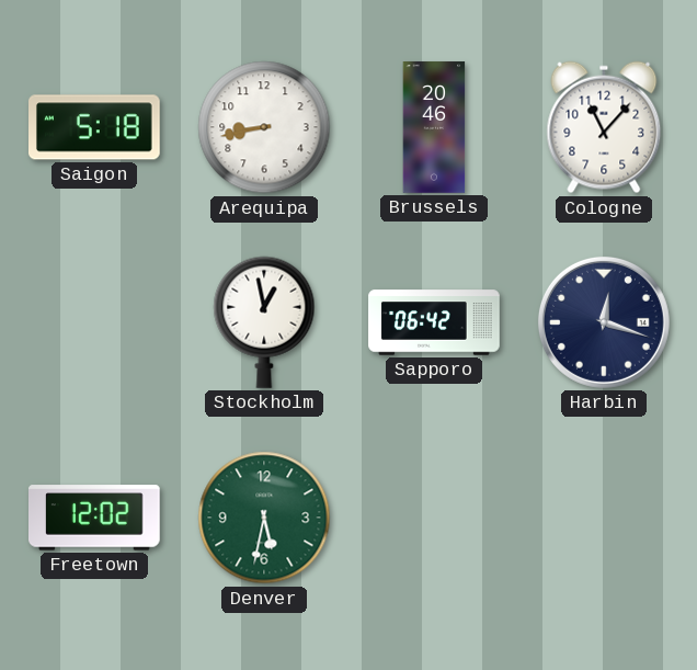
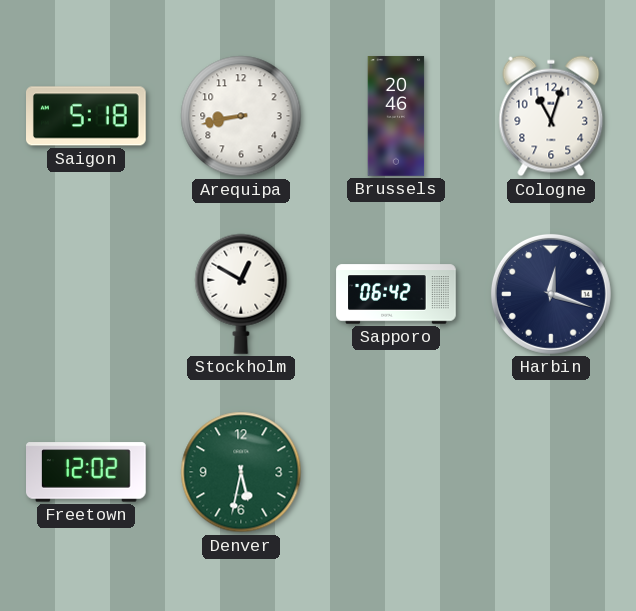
Cologne: 11:07 -> 11:03
Stockholm: 12:58 -> 12:50
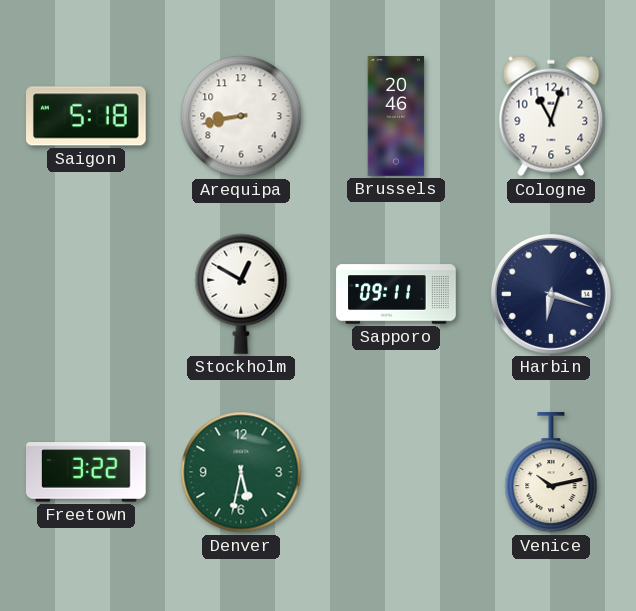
Sapporo: 06:42 -> 09:11
Harbin: 12:18 -> 6:18
Freetown: 12:02 -> 3:22
Venice: none -> 10:13
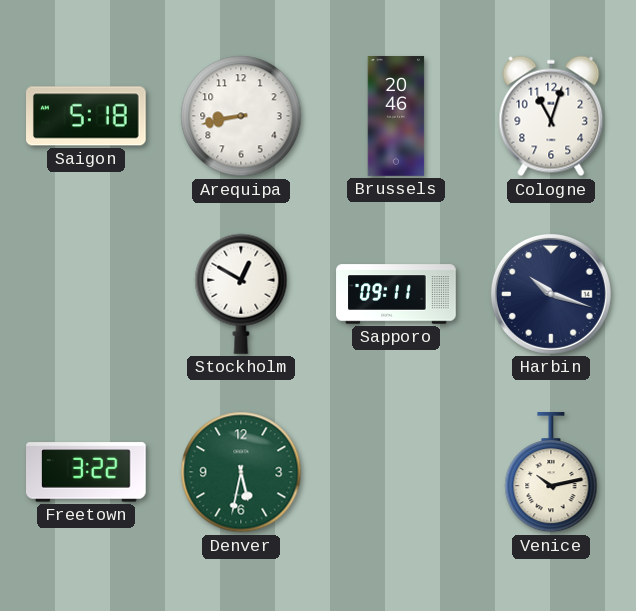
Harbin: 6:18 -> 10:18
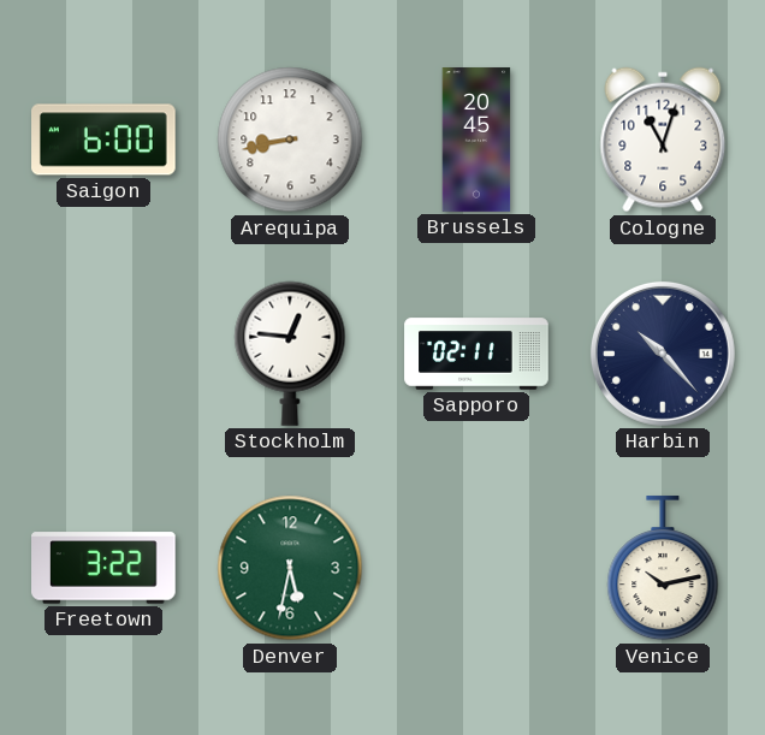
Saigon: 5:18 -> 6:00
Brussels: 20:46 -> 20:45
Stockholm: 12:50 -> 12:46
Sapporo: 09:11 -> 02:11
Harbin: 10:18 -> 10:23
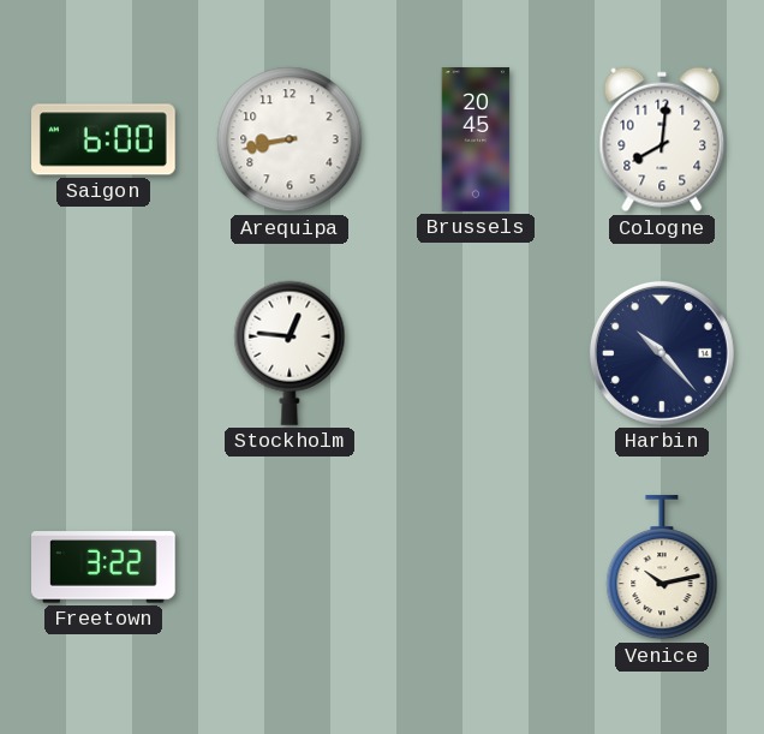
Cologne: 11:03 -> 8:01
Sapporo: 02:11 -> none
Denver: 5:32 -> none
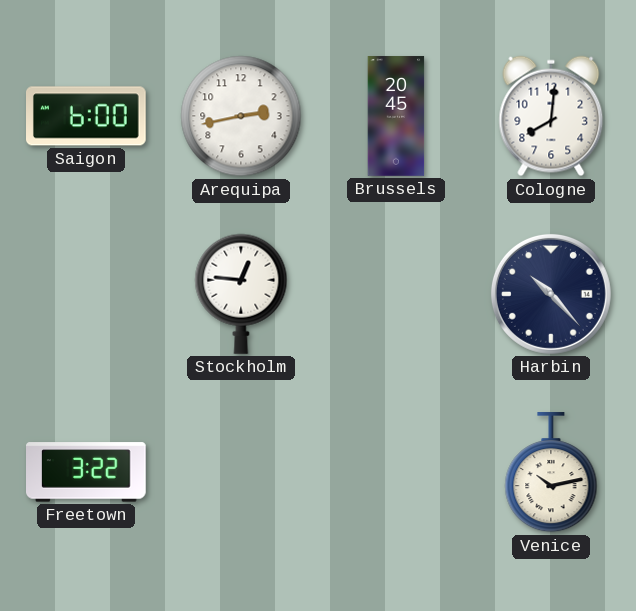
Arequipa: 8:43 -> 2:43
